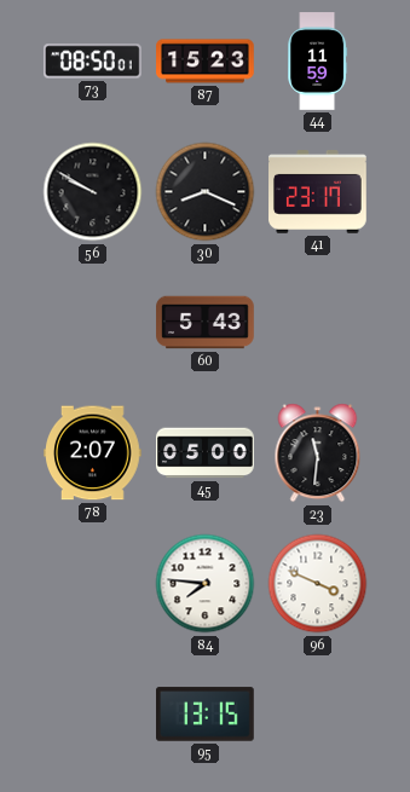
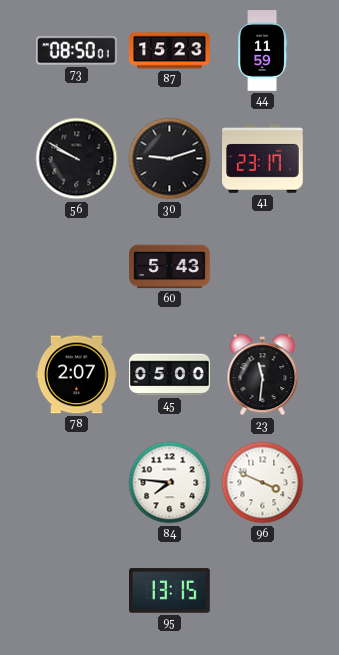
30: 8:19 -> 9:12
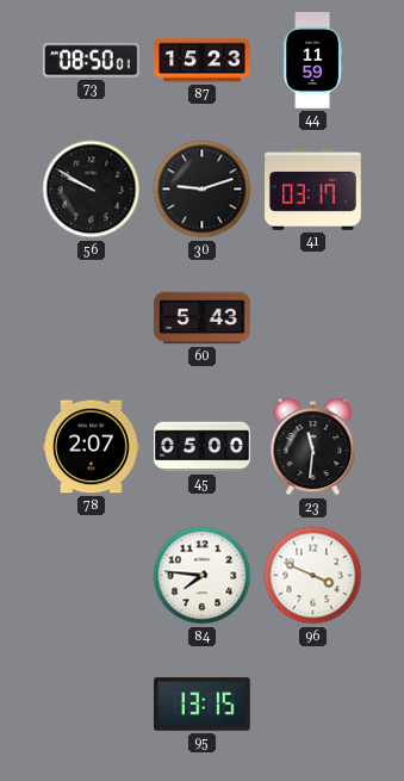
41: 23:17 -> 03:17
